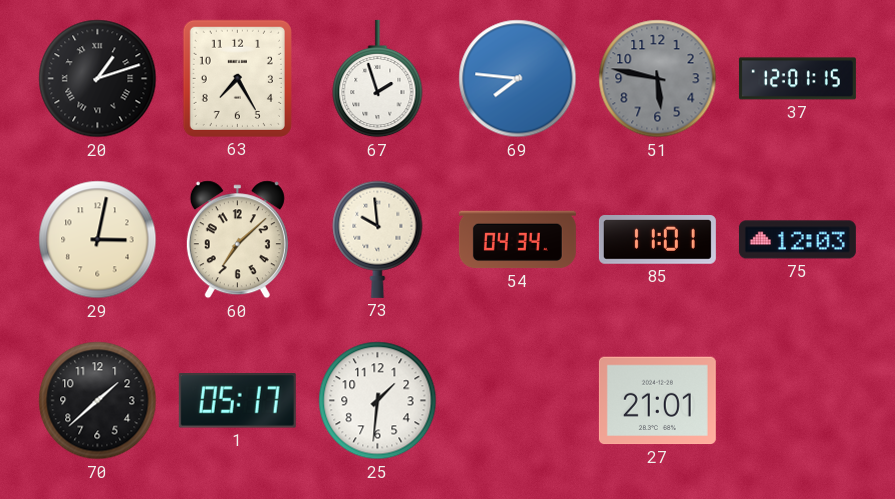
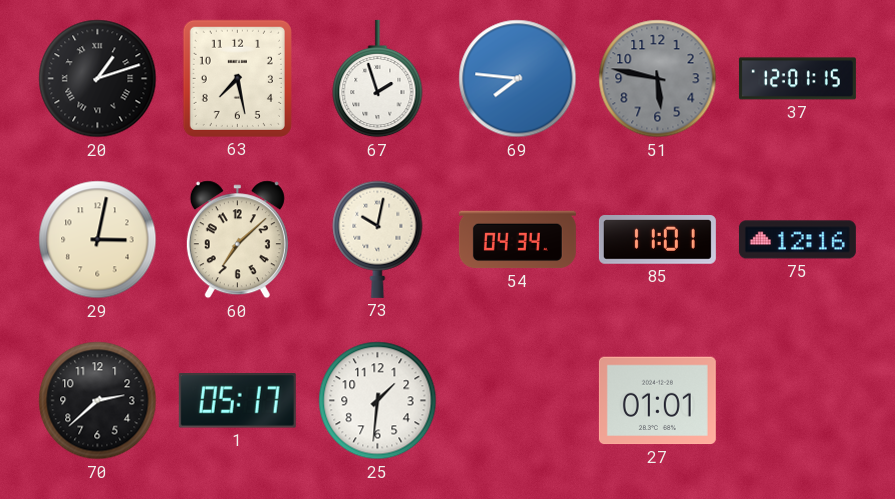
63: 7:25 -> 7:28
73: 9:59 -> 10:02
75: 12:03 -> 12:16
70: 1:38 -> 2:38
27: 21:01 -> 01:01
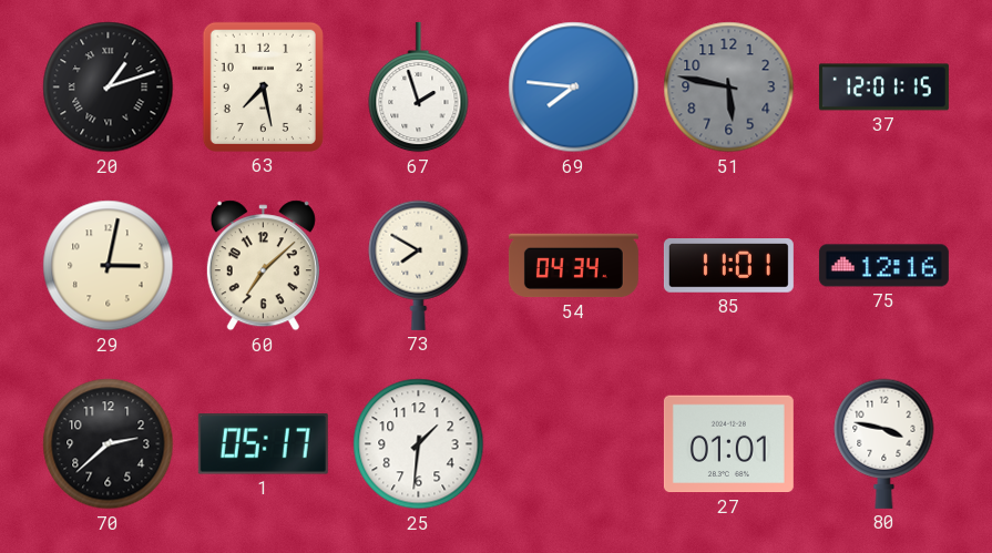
73: 10:02 -> 7:50
80: none -> 3:47
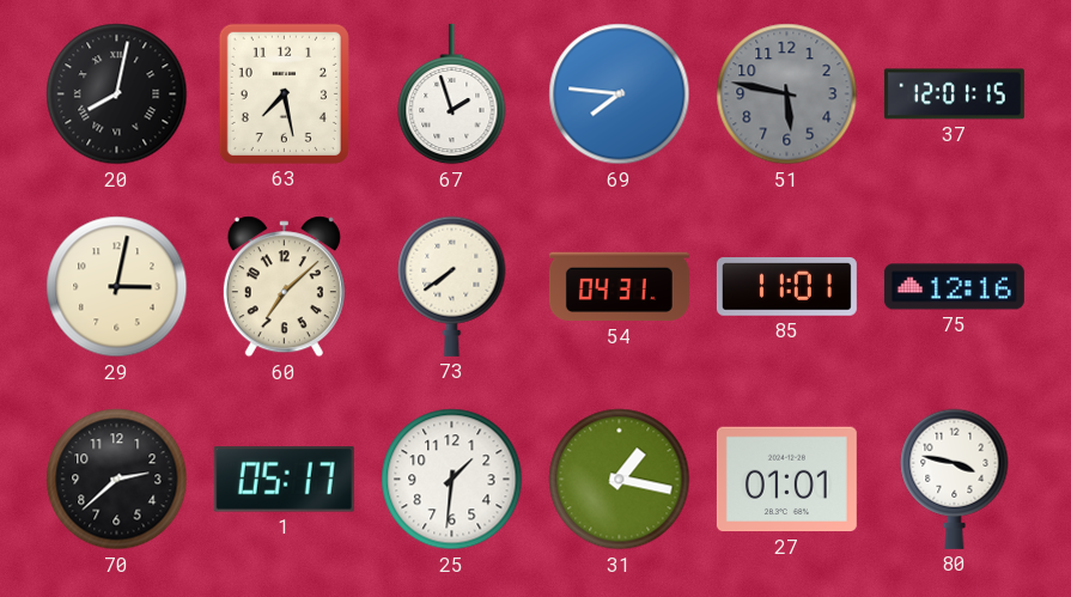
20: 1:12 -> 8:02
73: 7:50 -> 7:39
54: 04:34 -> 04:31
31: none -> 1:17
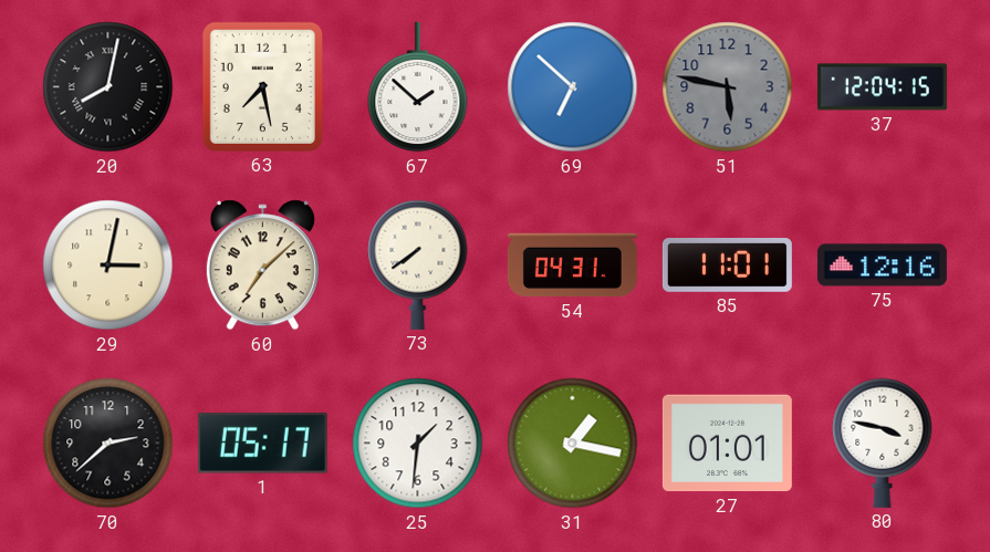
67: 1:57 -> 1:52
69: 7:46 -> 6:52
37: 12:01 -> 12:04
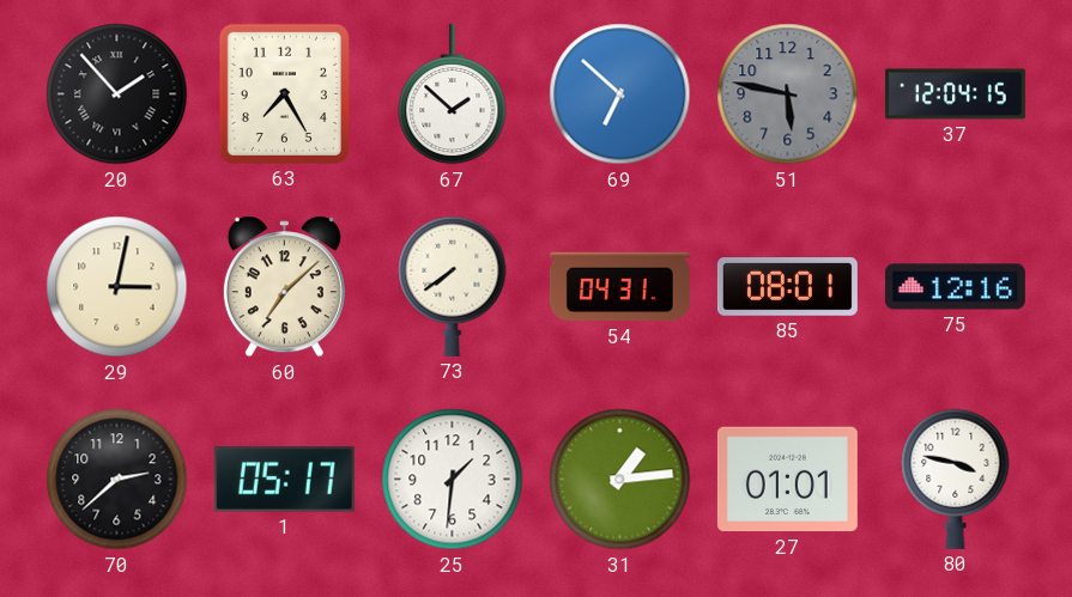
20: 8:02 -> 1:53
63: 7:28 -> 7:25
85: 11:01 -> 08:01
31: 1:17 -> 1:14
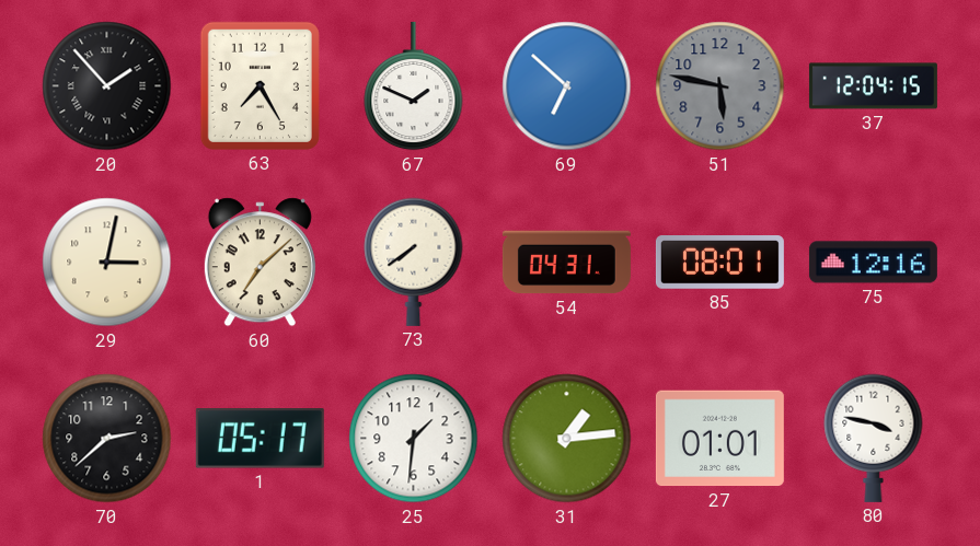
67: 1:52 -> 1:49
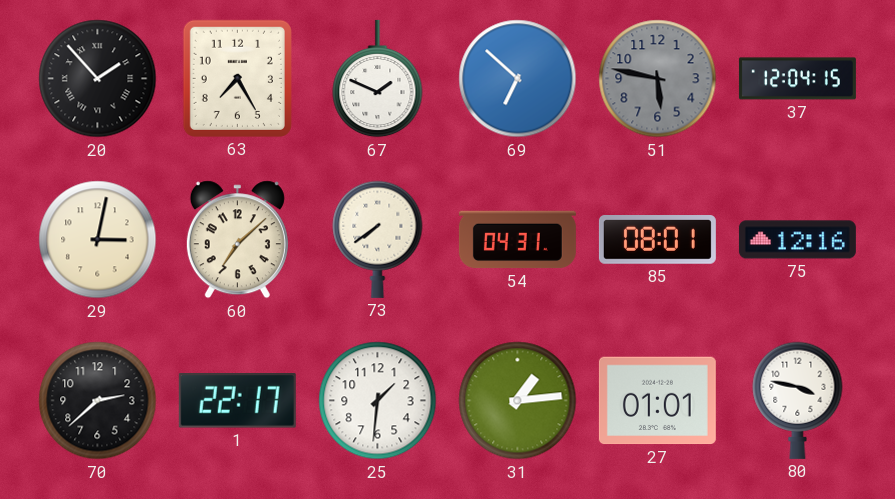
1: 05:17 -> 22:17
